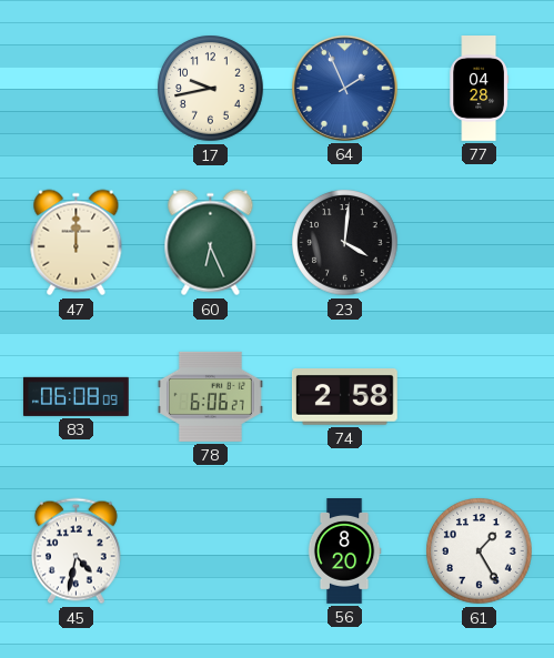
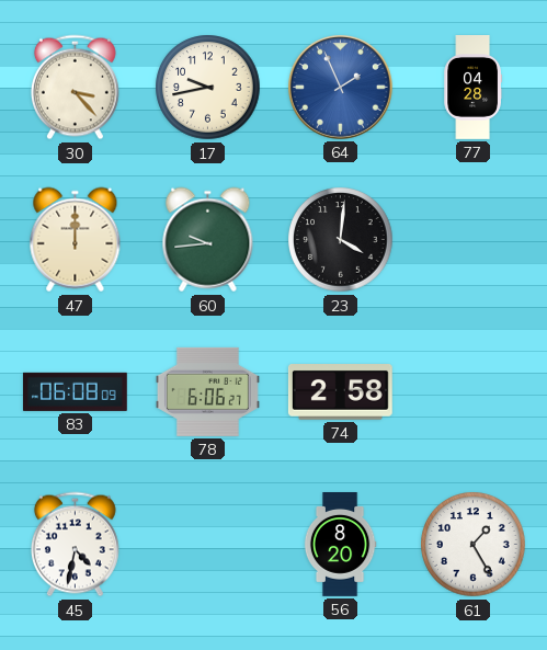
30: none -> 3:23
60: 6:26 -> 9:44
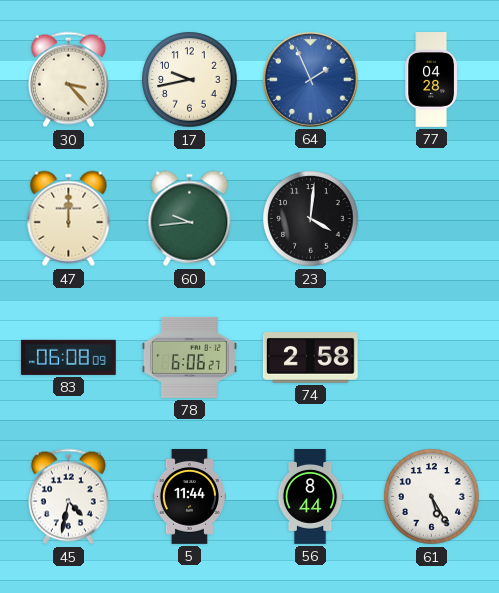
5: none -> 11:44
56: 8:20 -> 8:44
61: 1:25 -> 5:25
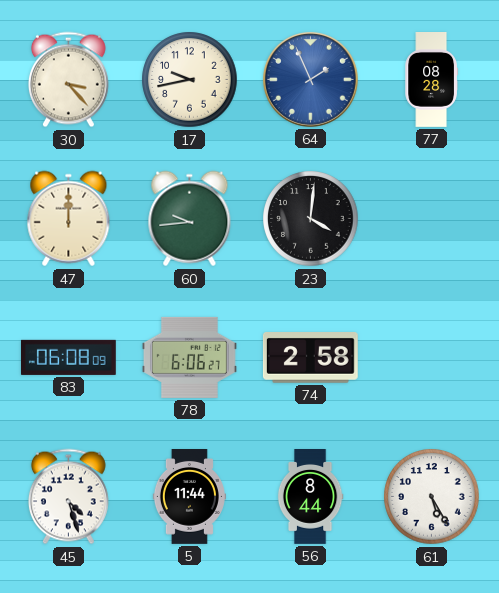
77: 04:28 -> 08:28
45: 4:32 -> 4:27
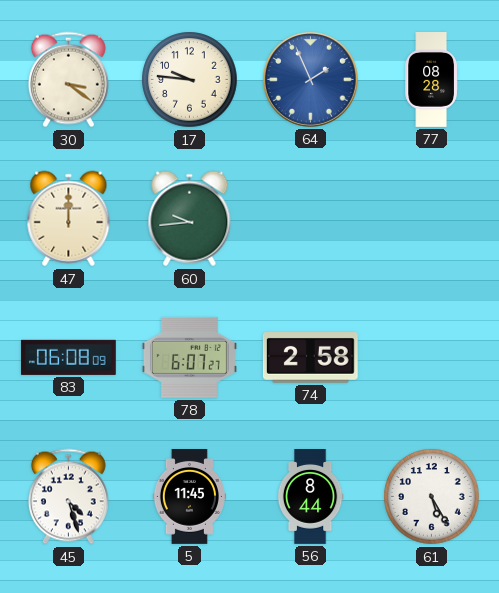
30: 3:23 -> 3:21
17: 9:43 -> 9:46
23: 4:01 -> none
78: 6:06 -> 6:07
5: 11:44 -> 11:45
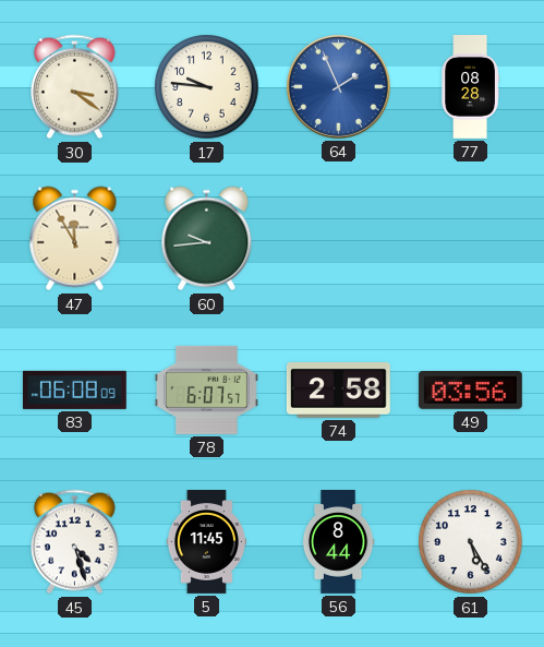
47: 12:00 -> 11:55
78: 6:07:27 -> 6:07:57
49: none -> 03:56
